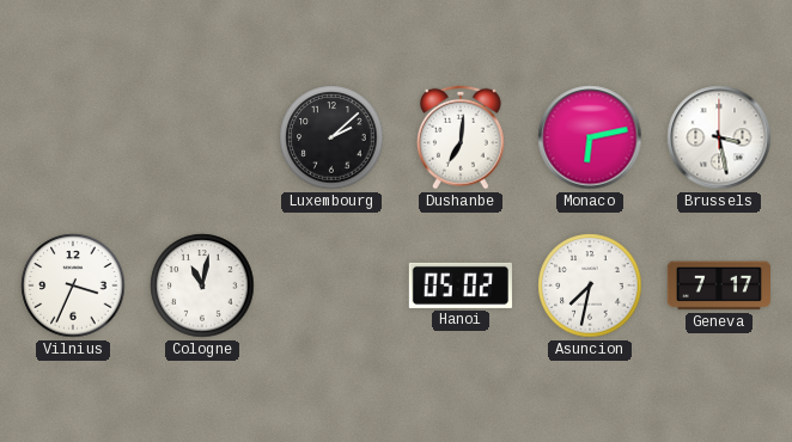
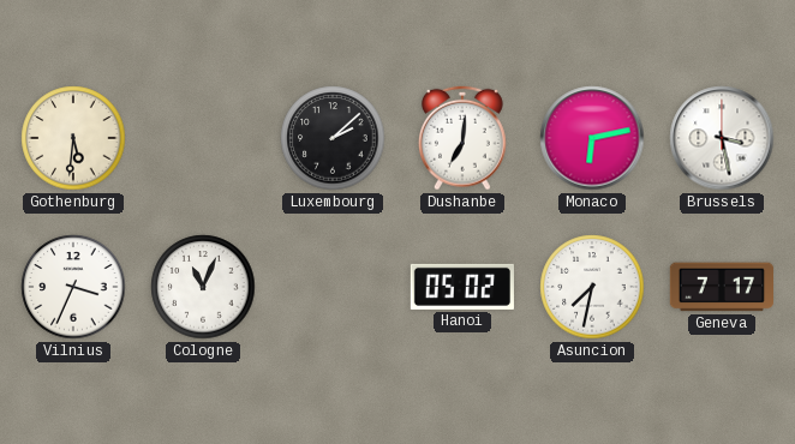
Gothenburg: none -> 5:31
Cologne: 11:02 -> 11:04
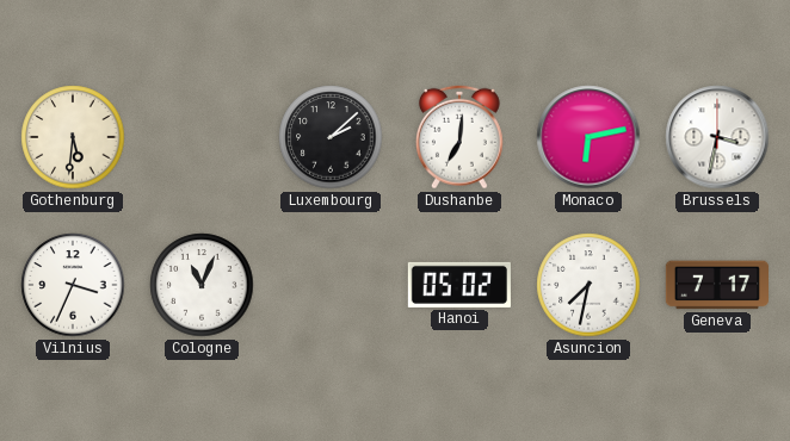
Brussels: 3:28 -> 3:32
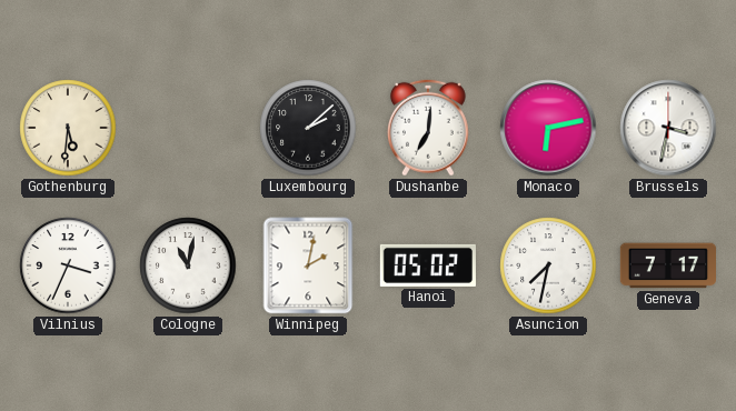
Cologne: 11:04 -> 11:02
Winnipeg: none -> 2:02
